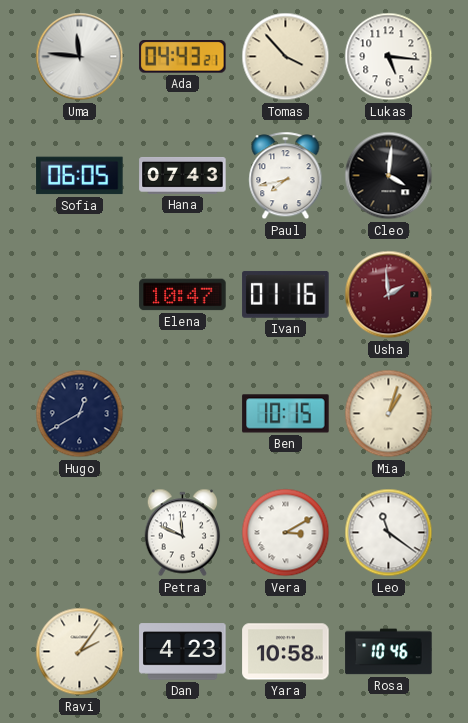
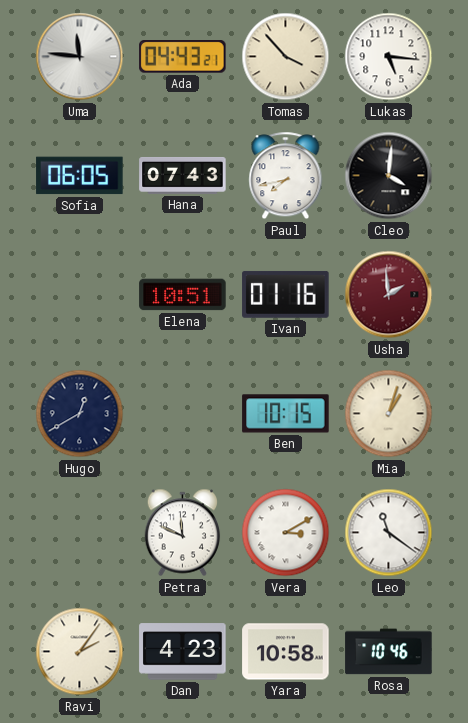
Elena: 10:47 -> 10:51
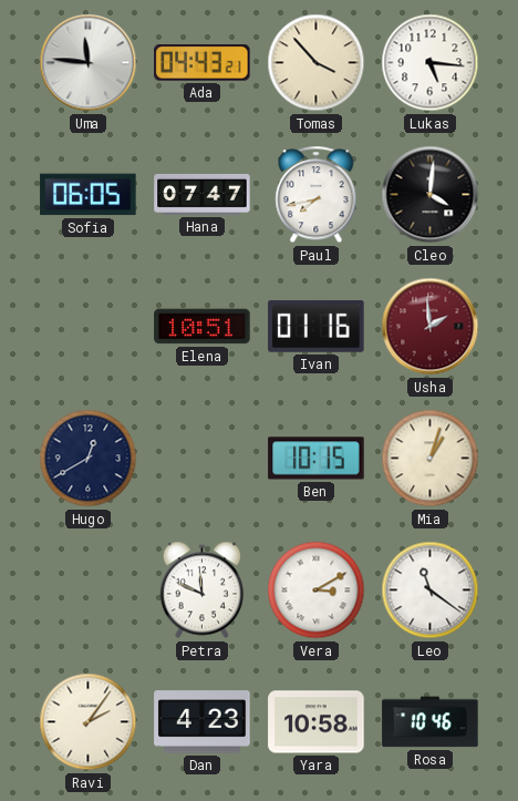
Hana: 07:43 -> 07:47
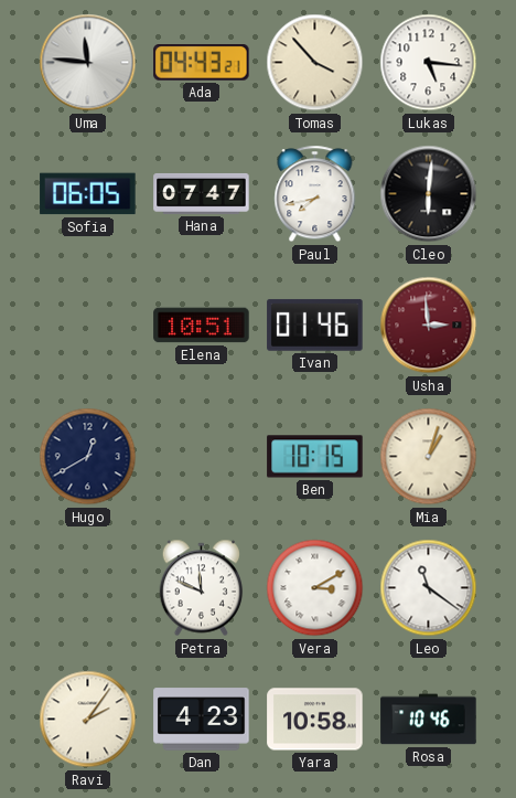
Cleo: 4:01 -> 6:01
Ivan: 01:16 -> 01:46
Usha: 1:59 -> 2:59
